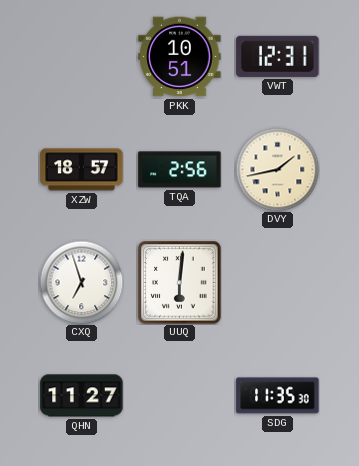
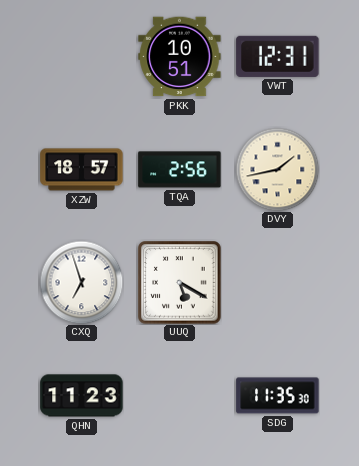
UUQ: 6:01 -> 5:20
QHN: 11:27 -> 11:23
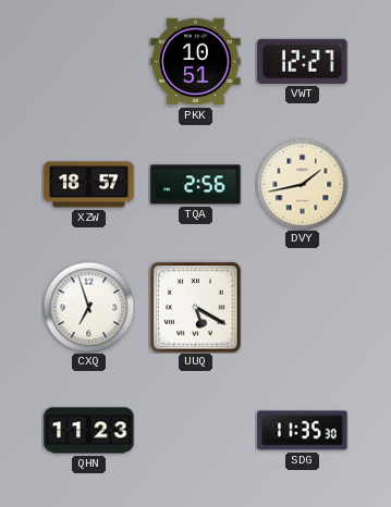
VWT: 12:31 -> 12:27
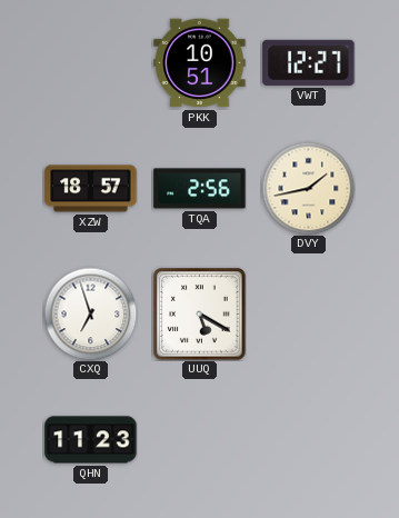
SDG: 11:35 -> none
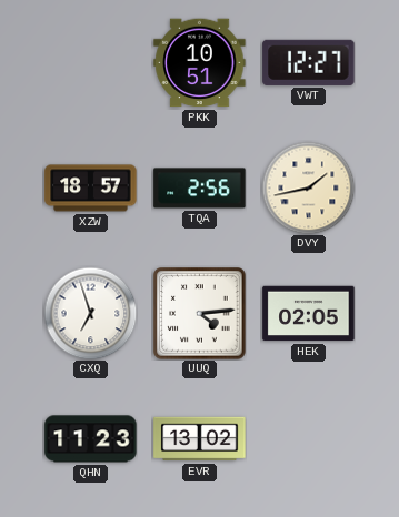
UUQ: 5:20 -> 4:14
HEK: none -> 02:05
EVR: none -> 13:02
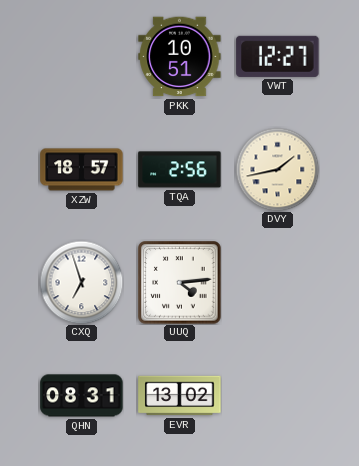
HEK: 02:05 -> none
QHN: 11:23 -> 08:31
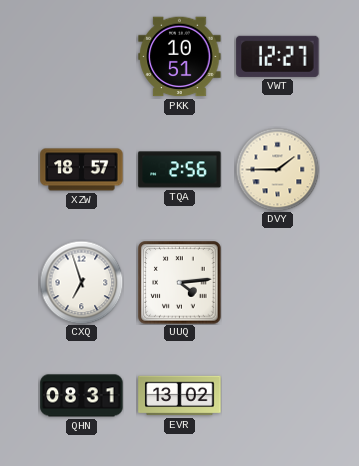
DVY: 1:43 -> 1:45
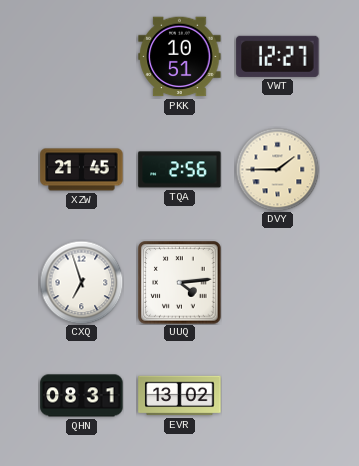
XZW: 18:57 -> 21:45
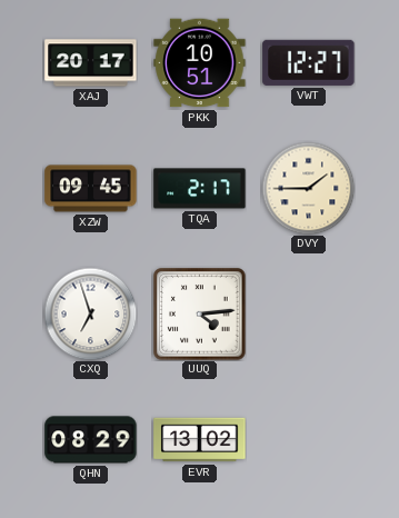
XAJ: none -> 20:17
XZW: 21:45 -> 09:45
TQA: 2:56 -> 2:17
QHN: 08:31 -> 08:29
